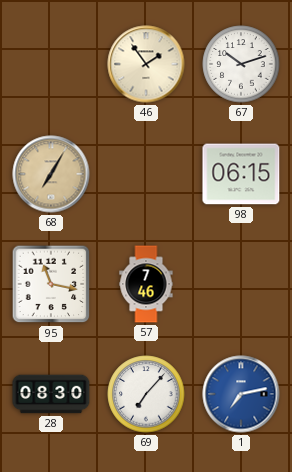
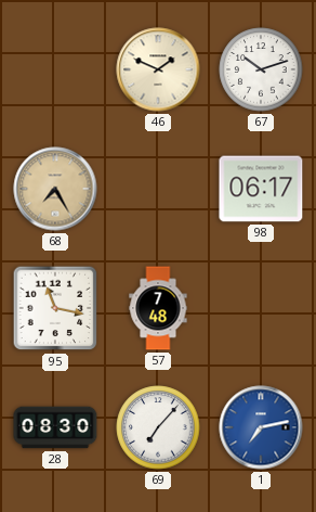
46: 1:54 -> 1:49
68: 7:05 -> 7:25
98: 06:15 -> 06:17
57: 7:46 -> 7:48
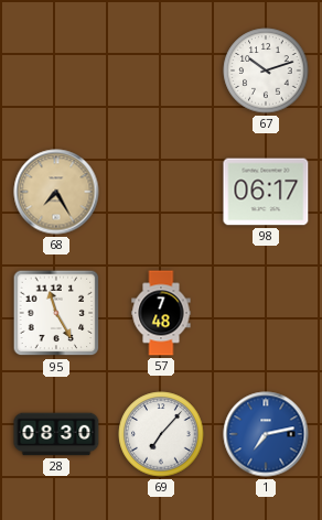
46: 1:49 -> none
95: 11:17 -> 11:25
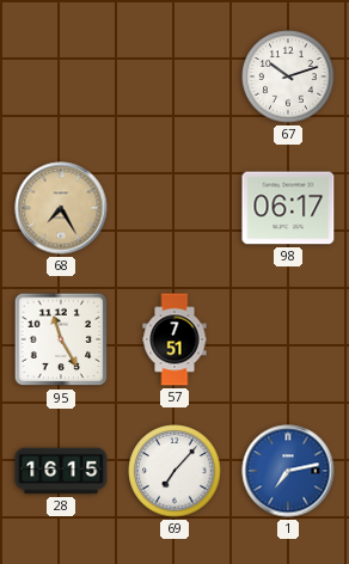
57: 7:48 -> 7:51
28: 08:30 -> 16:15
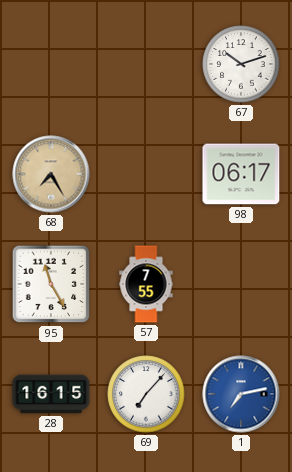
57: 7:51 -> 7:55
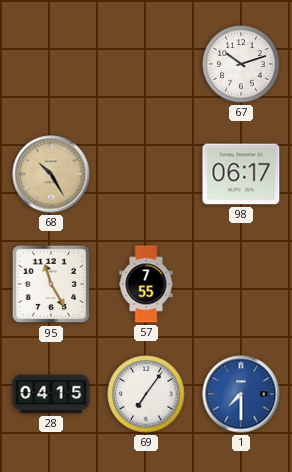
68: 7:25 -> 10:25
28: 16:15 -> 04:15
69: 7:07 -> 7:06
1: 7:13 -> 7:30
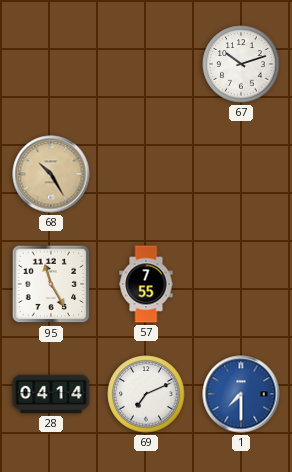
98: 06:17 -> none
28: 04:15 -> 04:14
69: 7:06 -> 7:11
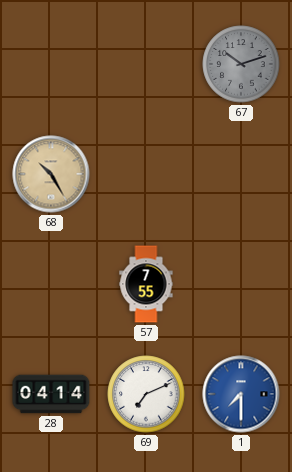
67 dial: white -> grey
95: 11:25 -> none
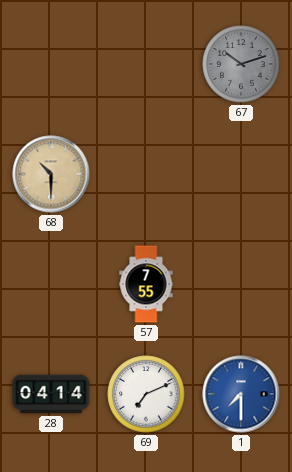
68: 10:25 -> 10:30
